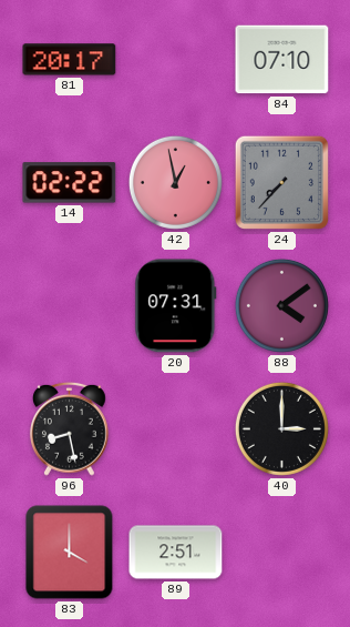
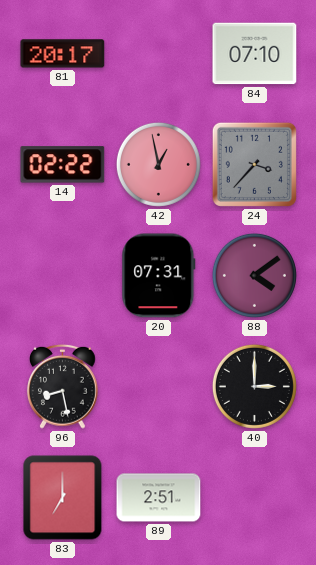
24: 7:37 -> 3:37
83: 4:00 -> 7:00
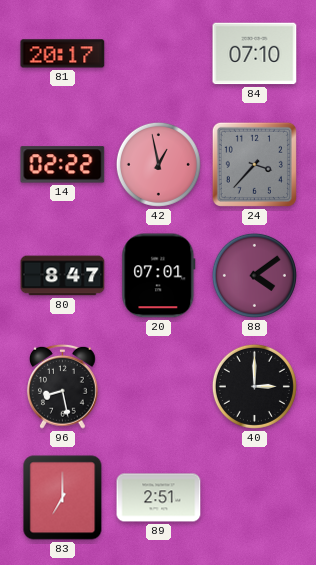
80: none -> 8:47
20: 07:31 -> 07:01
